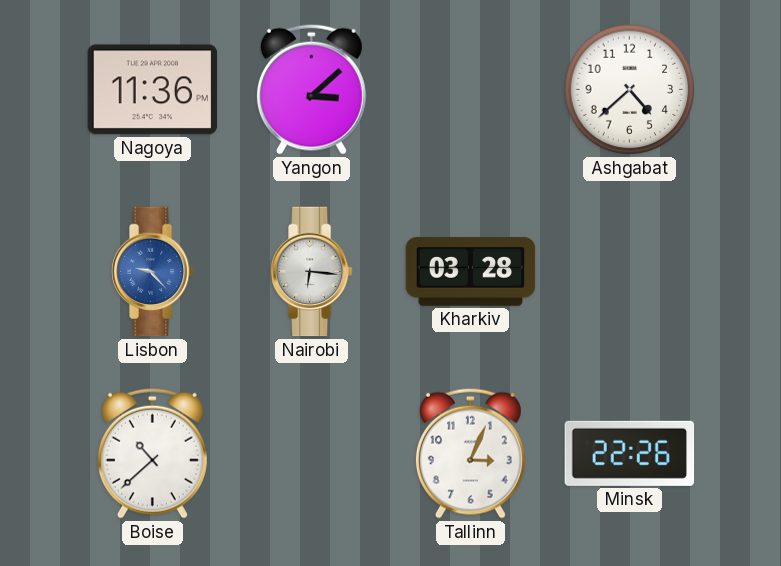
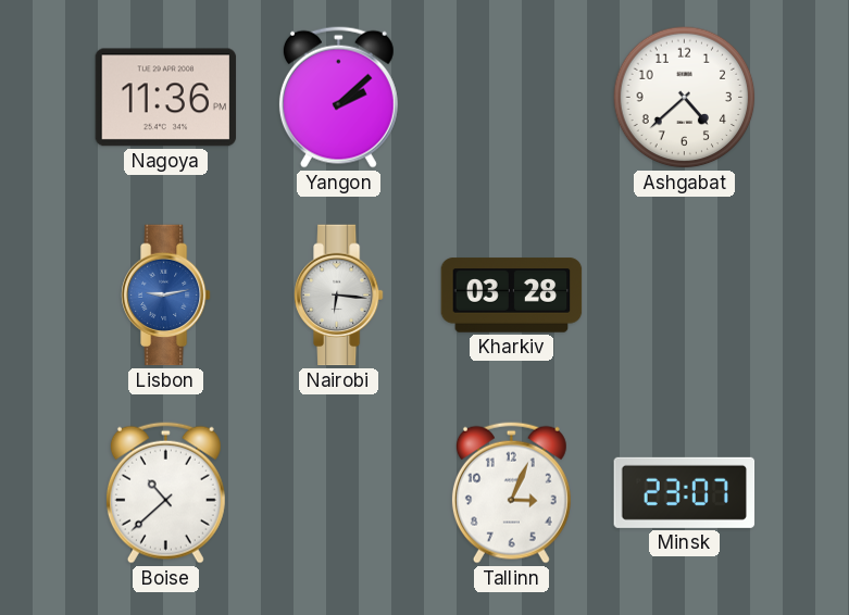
Yangon: 3:08 -> 2:08
Lisbon: 9:23 -> 9:13
Minsk: 22:26 -> 23:07
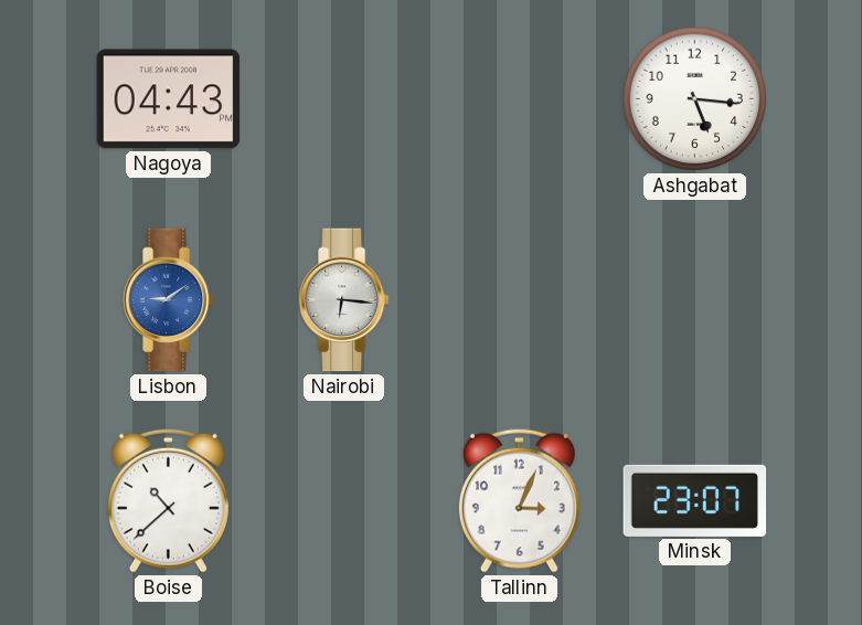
Nagoya: 11:36 -> 04:43
Yangon: 2:08 -> none
Ashgabat: 4:38 -> 5:16
Lisbon: 9:13 -> 9:09
Kharkiv: 03:28 -> none
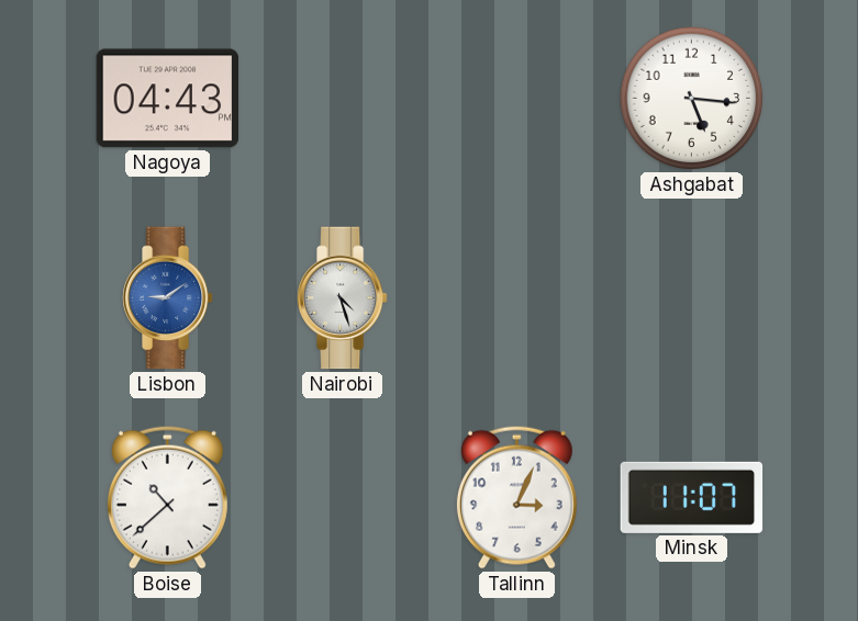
Nairobi: 6:16 -> 4:27
Minsk: 23:07 -> 11:07
